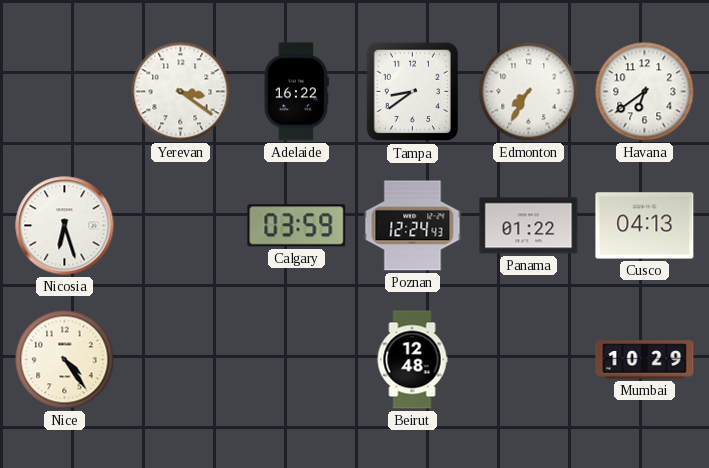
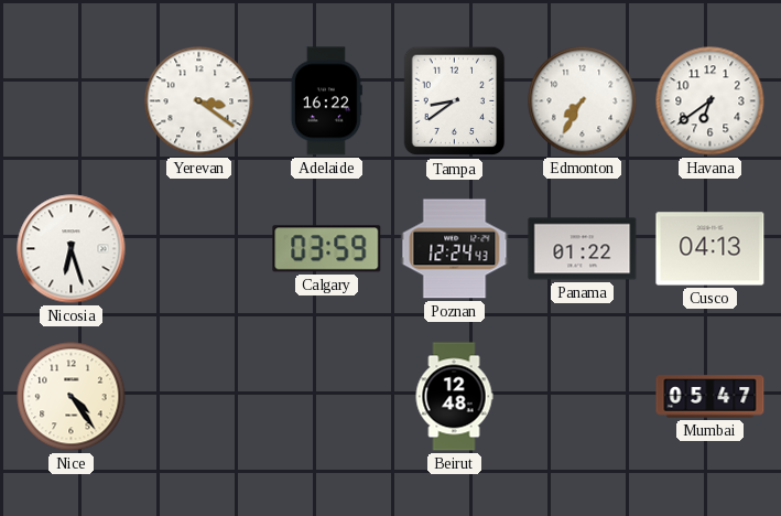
Mumbai: 10:29 -> 05:47
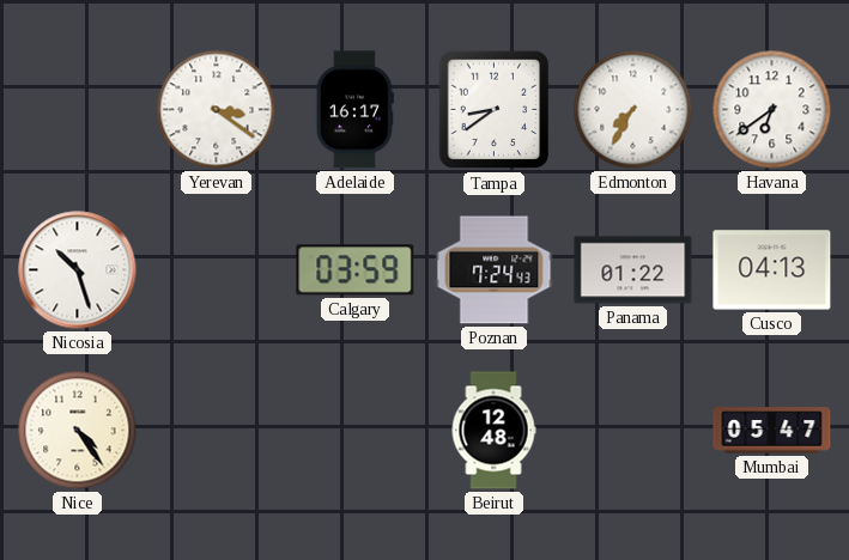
Adelaide: 16:22 -> 16:17
Nicosia: 6:27 -> 10:27
Poznan: 12:24 -> 7:24
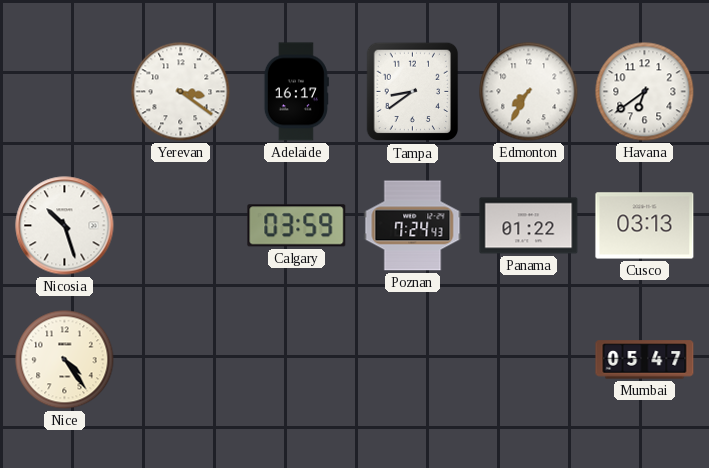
Cusco: 04:13 -> 03:13
Beirut: 12:48 -> none
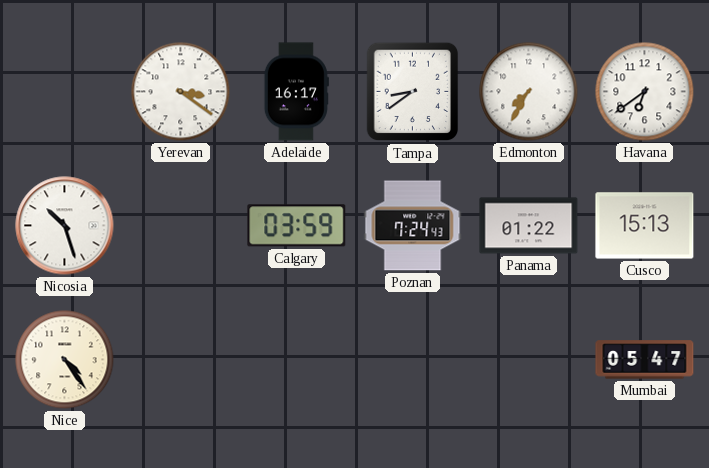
Cusco: 03:13 -> 15:13
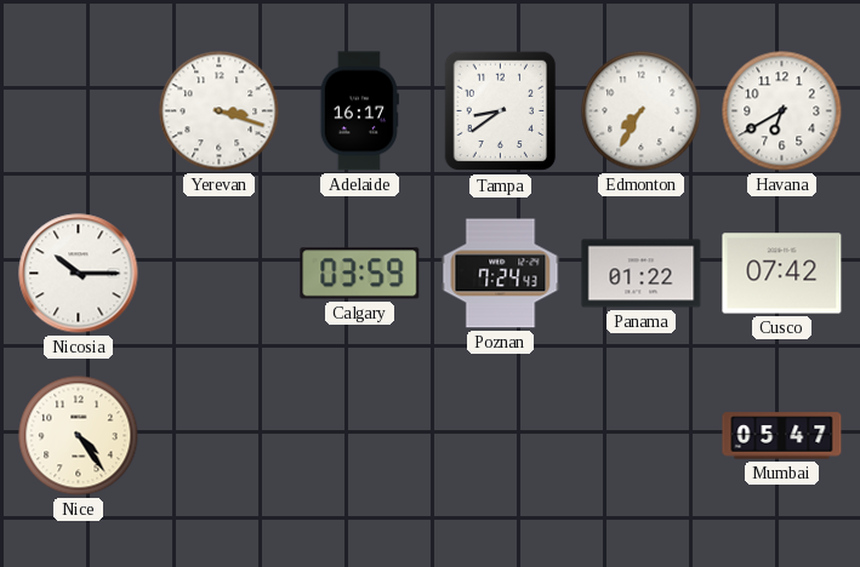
Yerevan: 3:21 -> 3:18
Havana: 6:39 -> 6:40
Nicosia: 10:27 -> 10:15
Cusco: 15:13 -> 07:42
